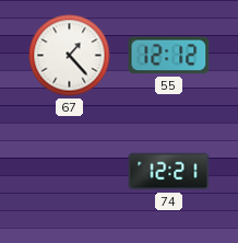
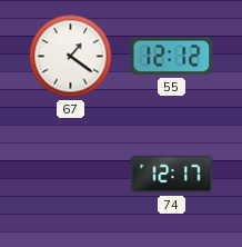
67: 1:23 -> 1:21
74: 12:21 -> 12:17
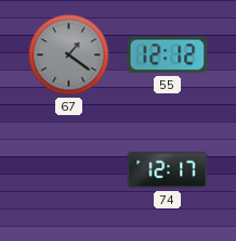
67 dial: white -> grey
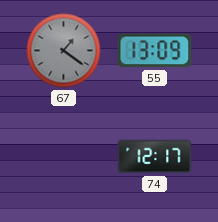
55: 12:12 -> 13:09
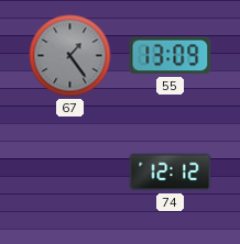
67: 1:21 -> 1:24
74: 12:17 -> 12:12
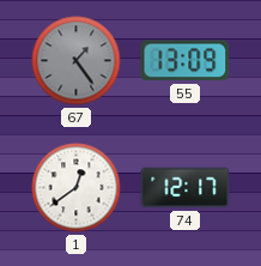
1: none -> 12:39
74: 12:12 -> 12:17
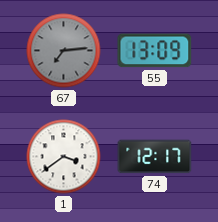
67: 1:24 -> 7:14
1: 12:39 -> 3:39
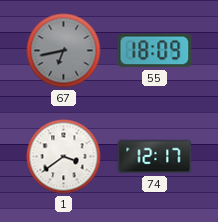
67: 7:14 -> 6:43
55: 13:09 -> 18:09
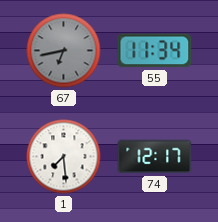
55: 18:09 -> 11:34
1: 3:39 -> 7:29
